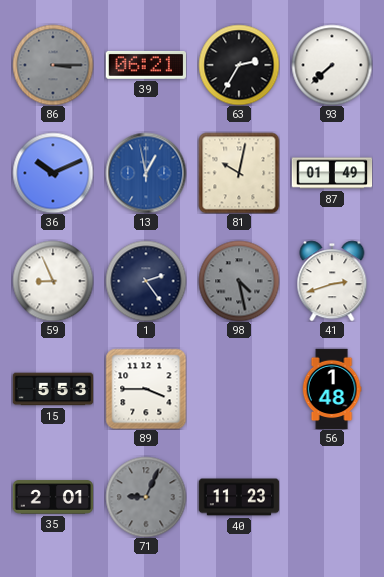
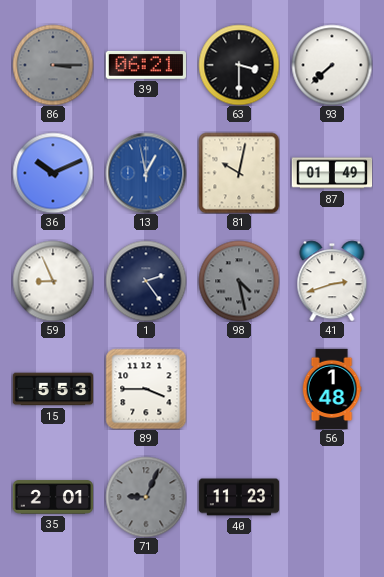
63: 2:35 -> 3:30
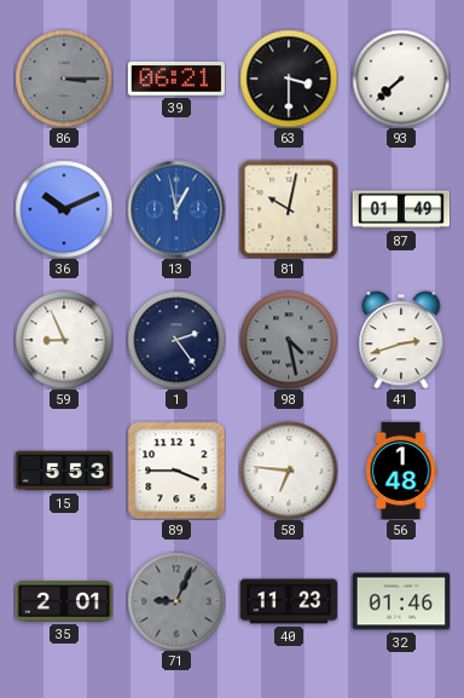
58: none -> 6:46
32: none -> 01:46
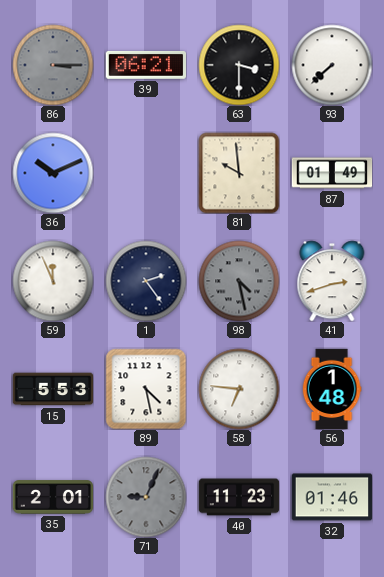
13: 12:58 -> none
81: 10:02 -> 9:59
59: 8:56 -> 11:56
89: 3:45 -> 4:28
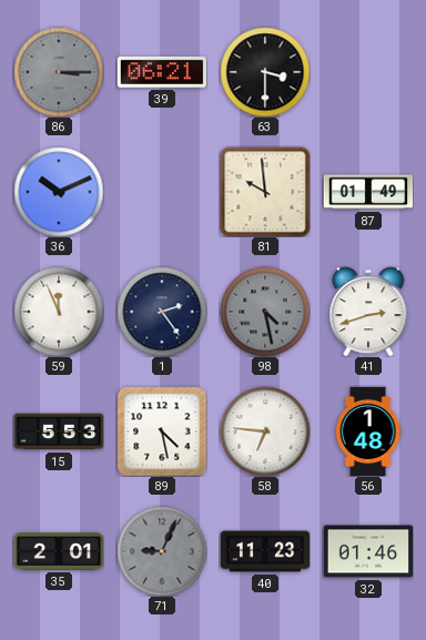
93: 7:38 -> none
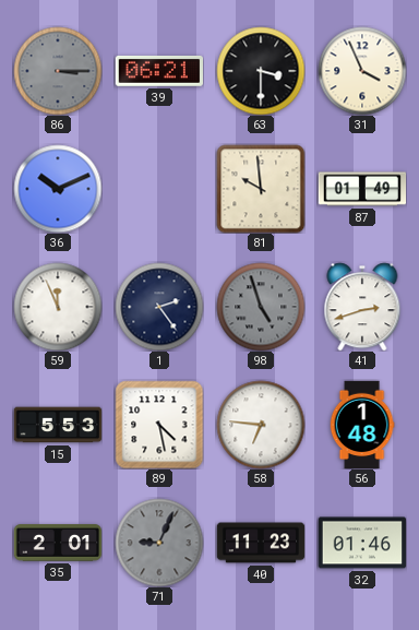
31: none -> 3:56
98: 4:28 -> 4:57
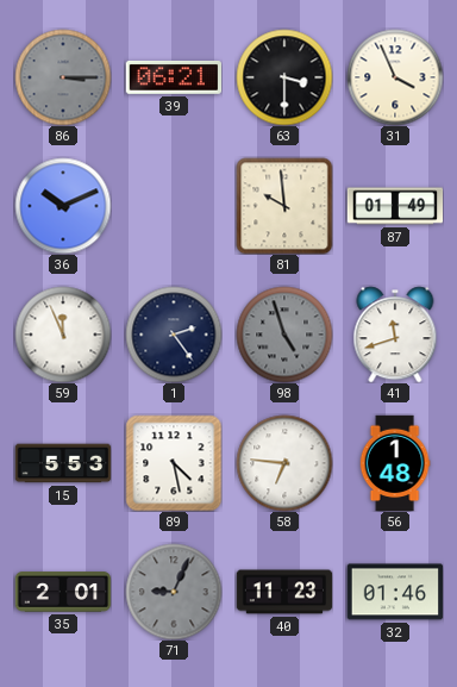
41: 2:42 -> 11:42
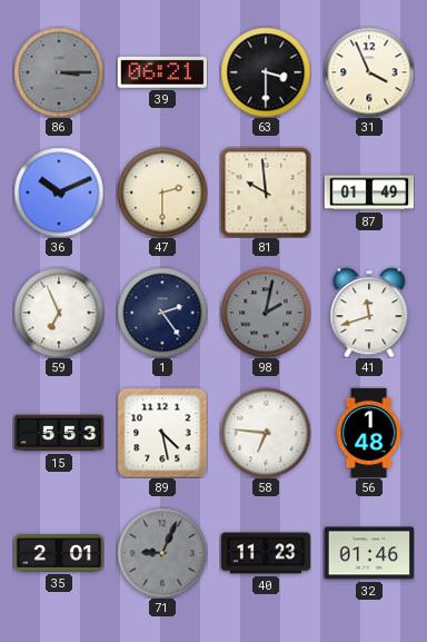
47: none -> 2:30
59: 11:56 -> 6:56
98: 4:57 -> 2:02
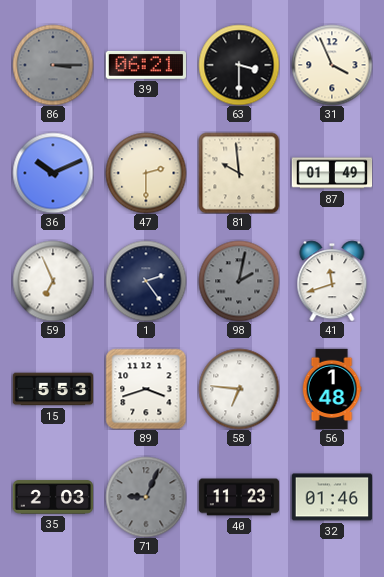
89: 4:28 -> 3:42
35: 2:01 -> 2:03
